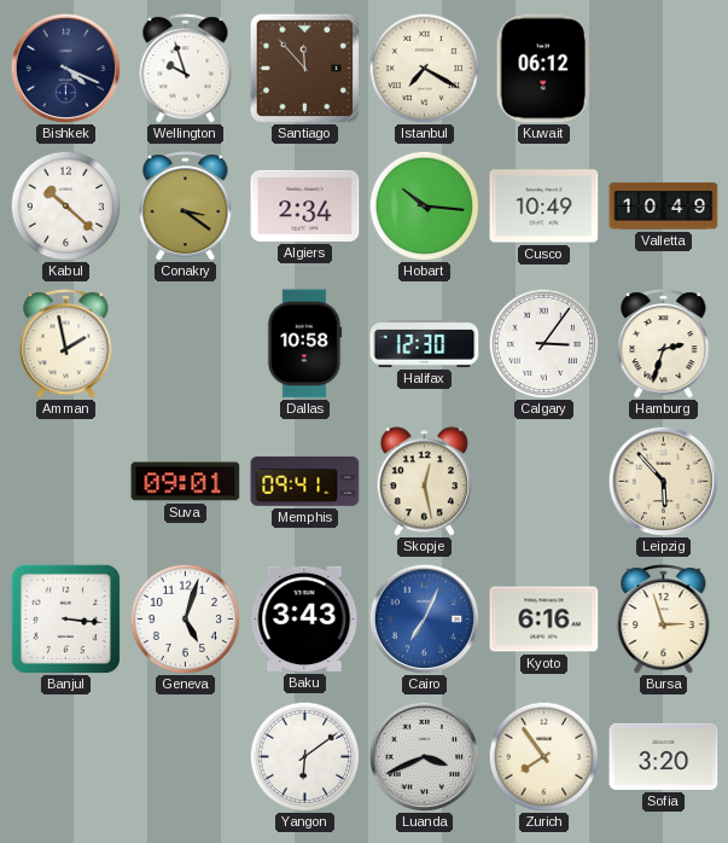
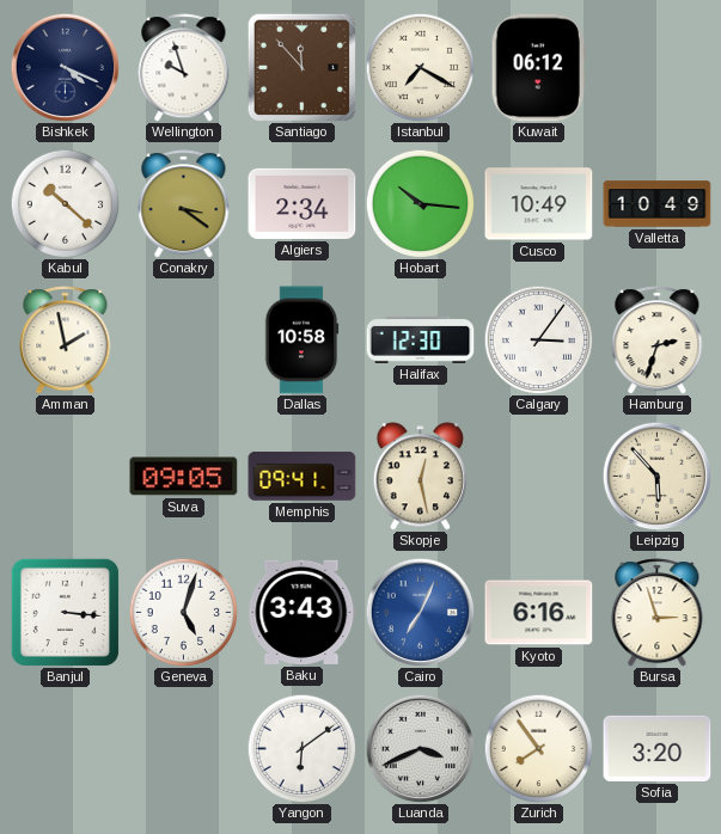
Suva: 09:01 -> 09:05
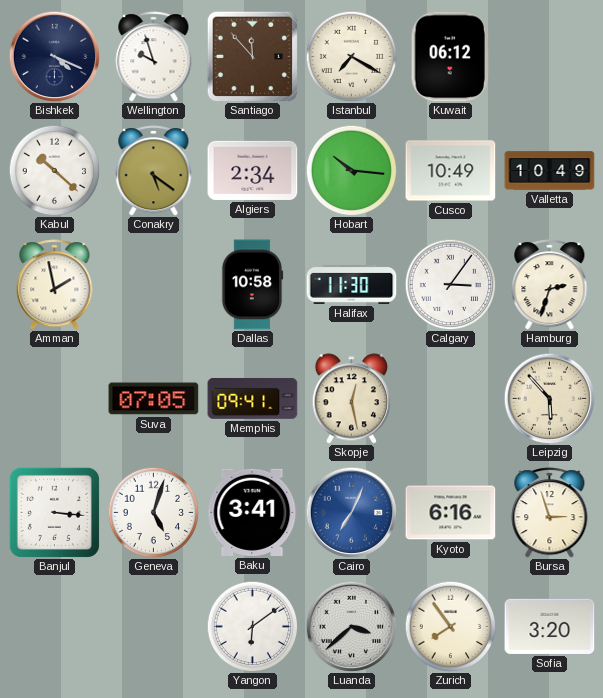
Conakry: 3:21 -> 5:21
Halifax: 12:30 -> 11:30
Suva: 09:05 -> 07:05
Baku: 3:43 -> 3:41
Luanda: 3:41 -> 3:38
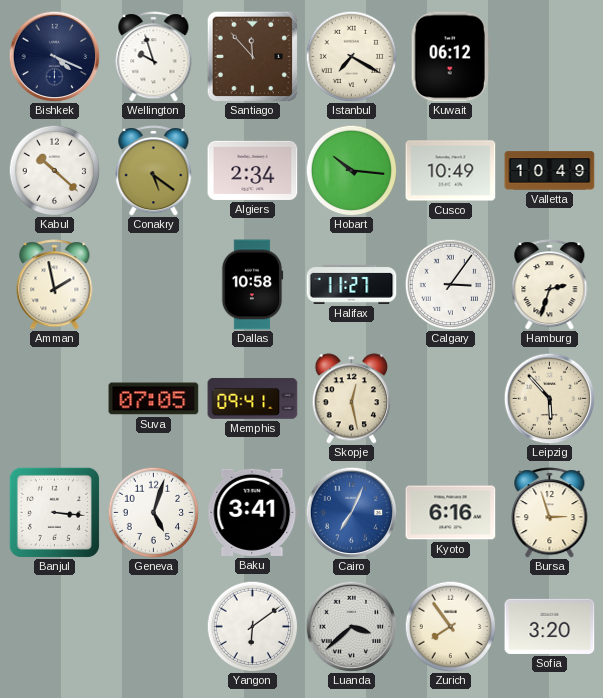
Halifax: 11:30 -> 11:27
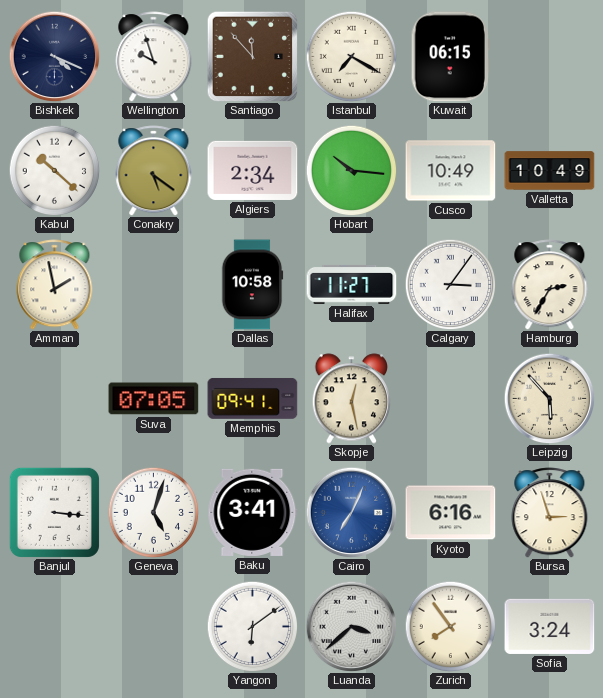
Kuwait: 06:12 -> 06:15
Hamburg: 2:33 -> 2:35
Sofia: 3:20 -> 3:24
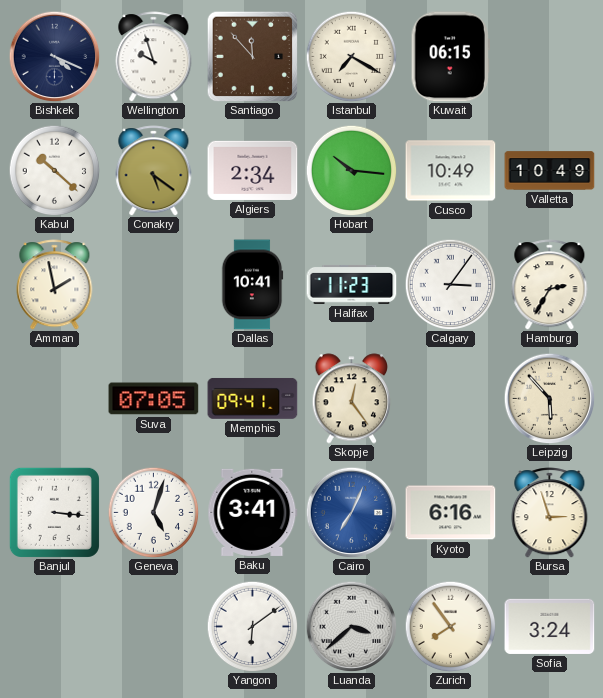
Dallas: 10:58 -> 10:41
Halifax: 11:27 -> 11:23
Skopje: 12:28 -> 12:24
